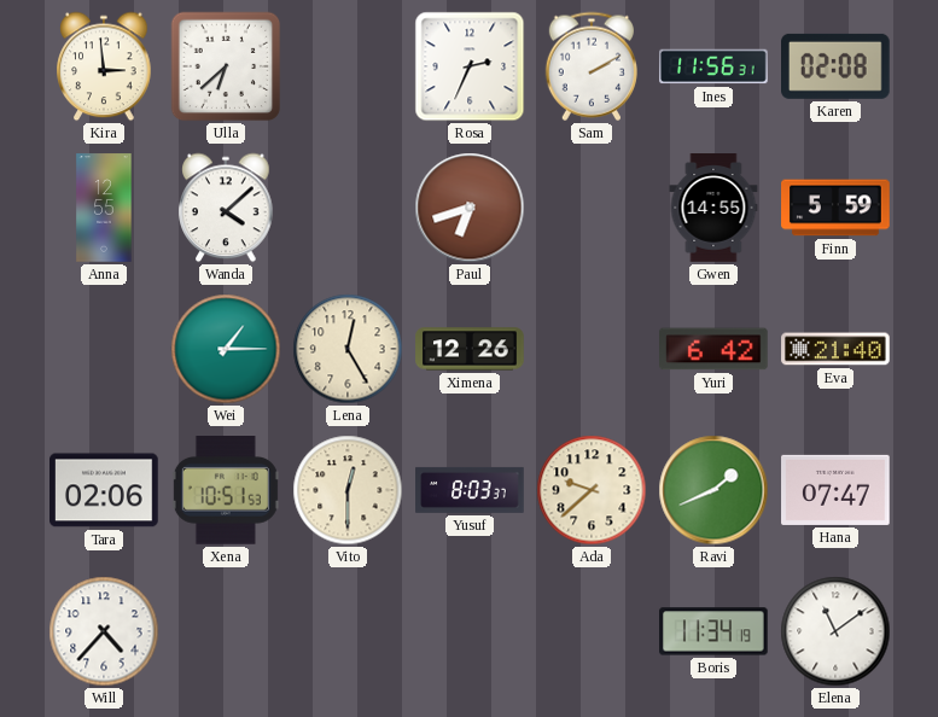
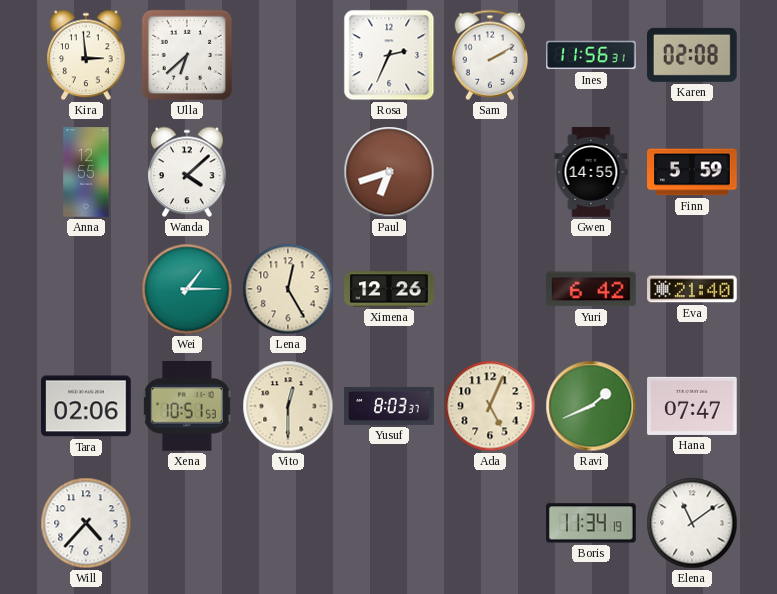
Ada: 9:38 -> 5:04
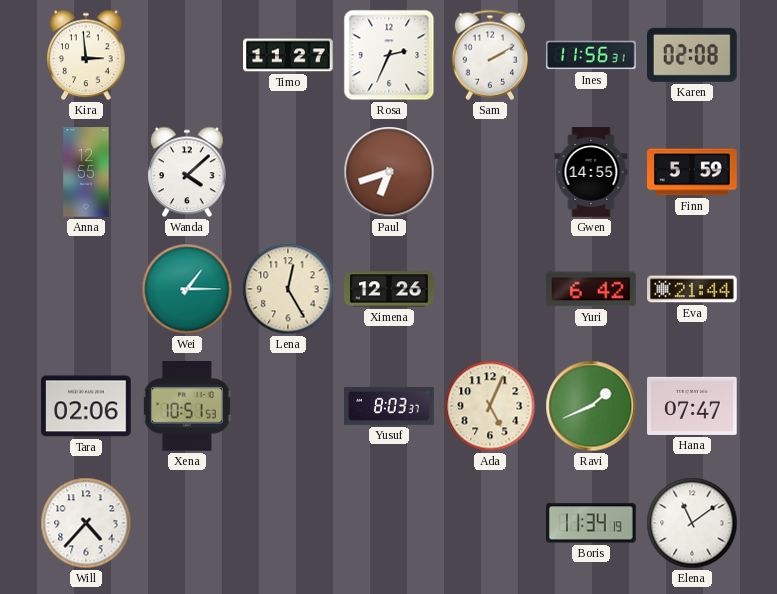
Ulla: 6:38 -> none
Timo: none -> 11:27
Eva: 21:40 -> 21:44
Vito: 12:30 -> none
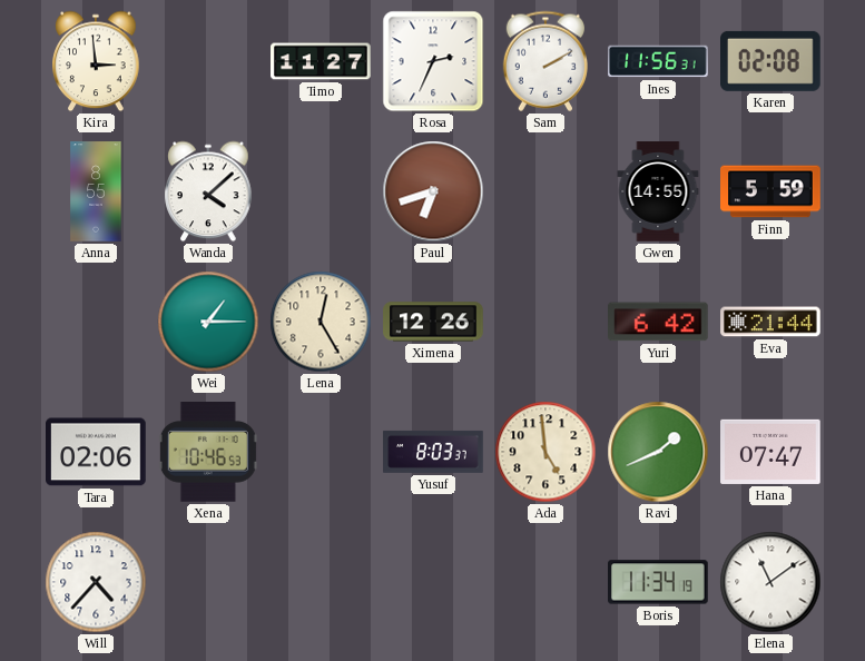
Anna: 12:55 -> 8:55
Xena: 10:51 -> 10:46
Ada: 5:04 -> 4:59
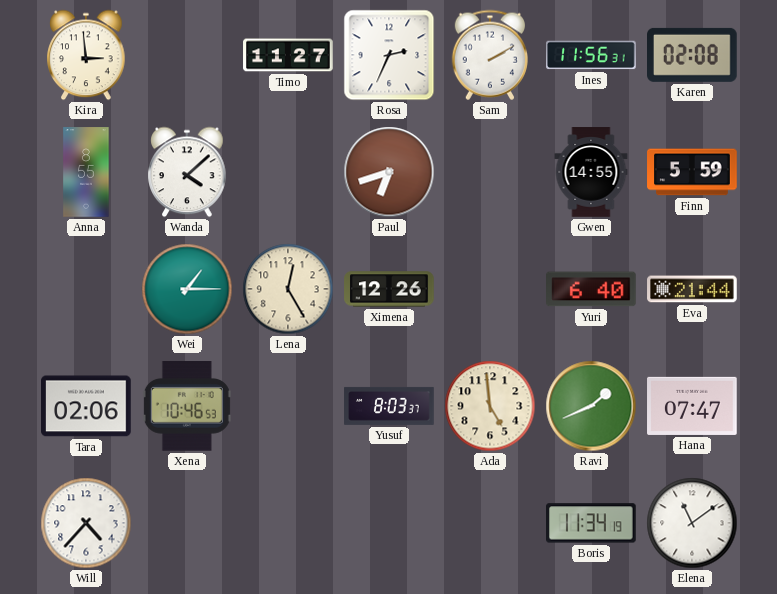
Yuri: 6:42 -> 6:40
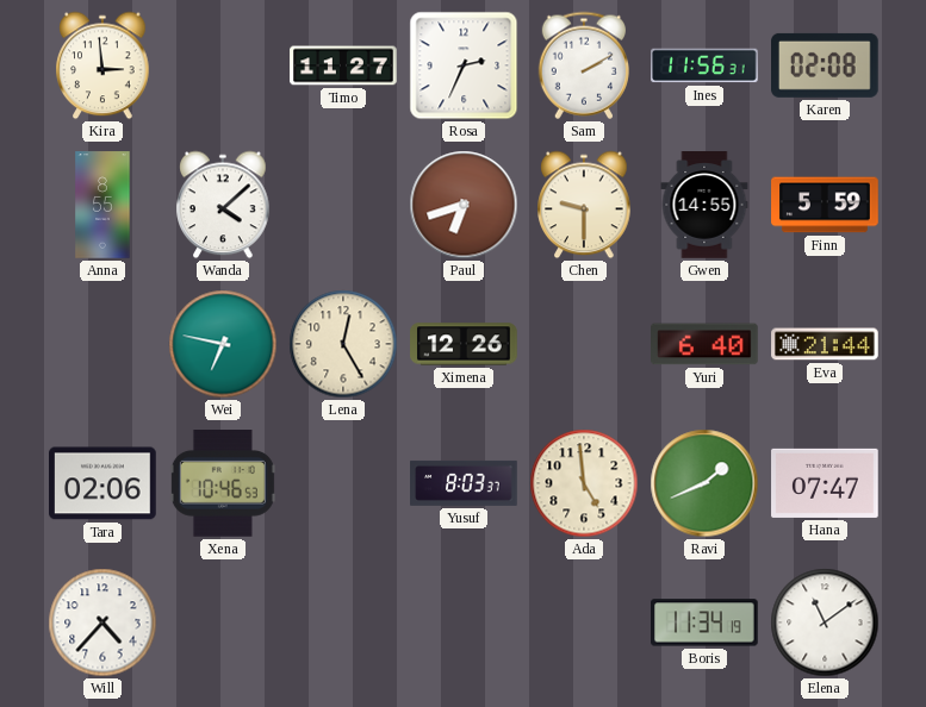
Chen: none -> 9:30
Wei: 1:15 -> 6:47
